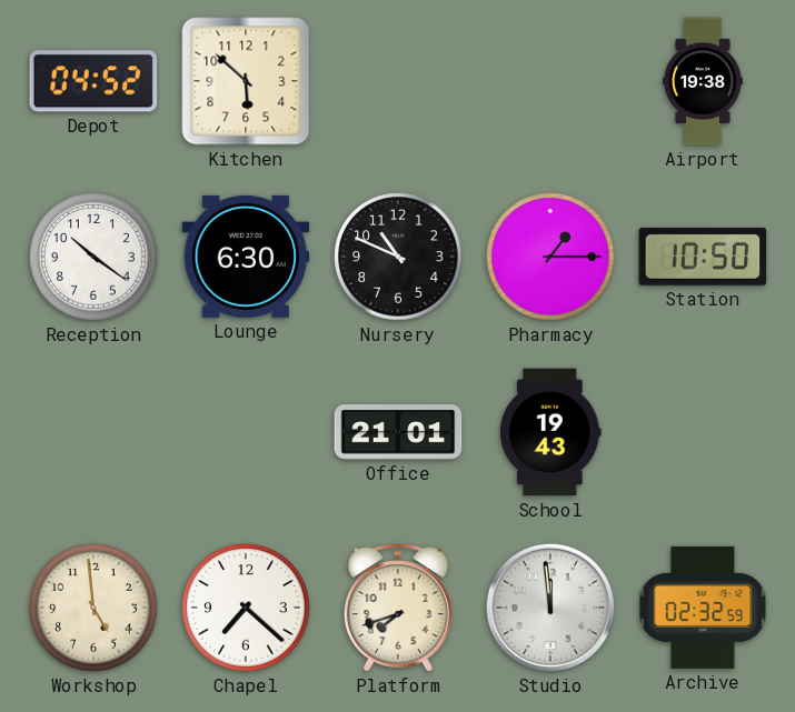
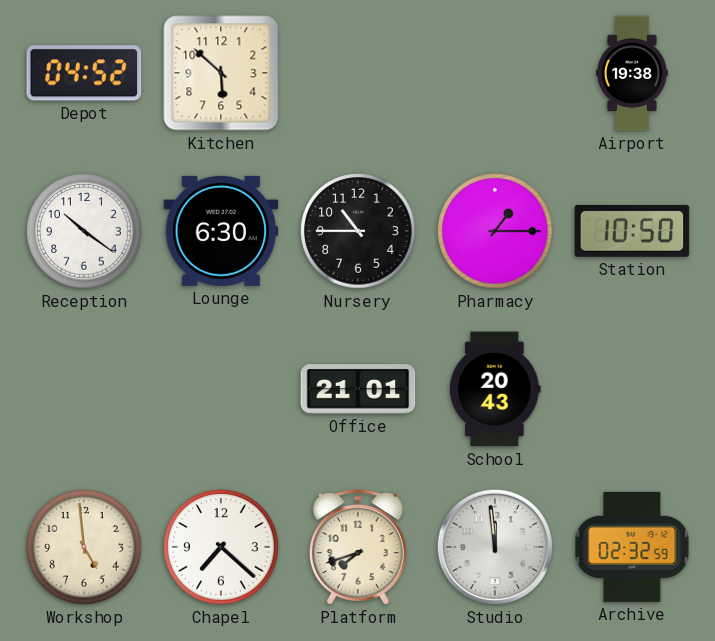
Nursery: 10:49 -> 10:45
School: 19:43 -> 20:43
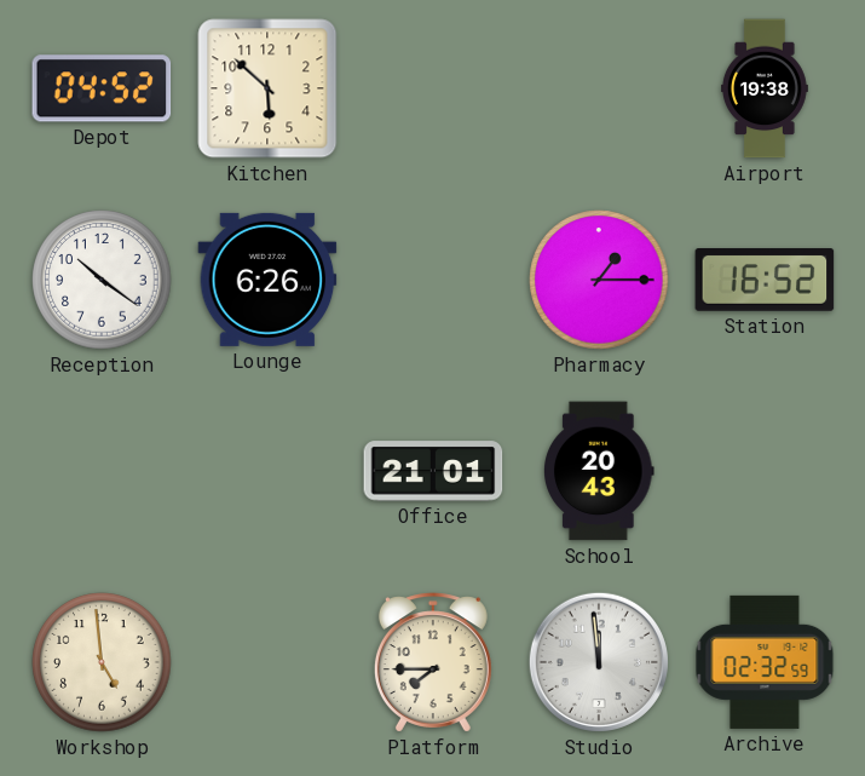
Lounge: 6:30 -> 6:26
Nursery: 10:45 -> none
Station: 10:50 -> 16:52
Chapel: 7:22 -> none
Platform: 7:42 -> 7:45
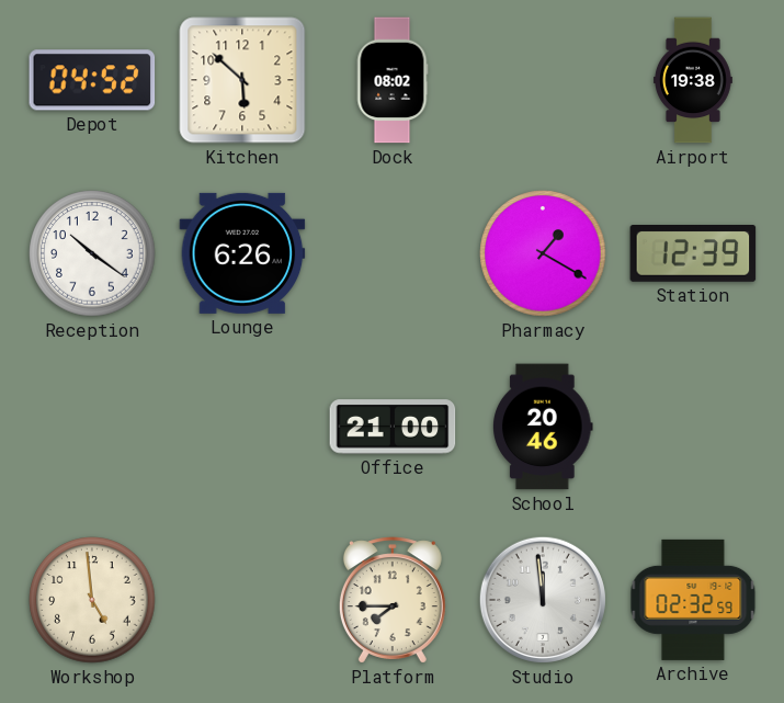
Dock: none -> 08:02
Pharmacy: 1:15 -> 1:20
Station: 16:52 -> 12:39
Office: 21:01 -> 21:00
School: 20:43 -> 20:46
